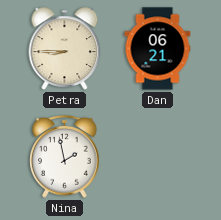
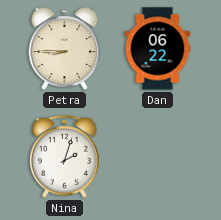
Dan: 06:21 -> 06:22
Nina: 1:58 -> 2:03
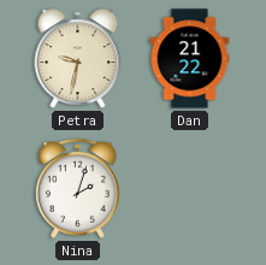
Petra: 8:45 -> 9:32
Dan: 06:22 -> 21:22
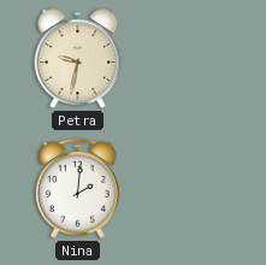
Dan: 21:22 -> none
Nina: 2:03 -> 2:01
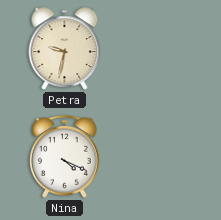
Nina: 2:01 -> 4:19
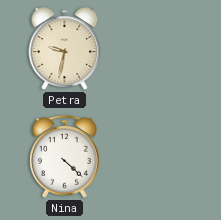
Nina: 4:19 -> 4:22
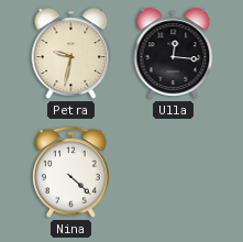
Ulla: none -> 12:16
